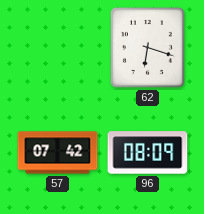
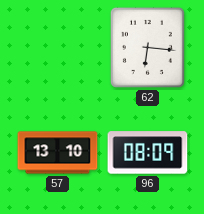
62: 6:18 -> 6:16
57: 07:42 -> 13:10
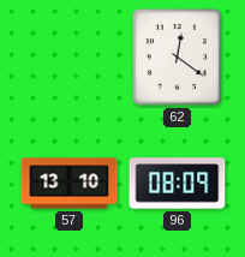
62: 6:16 -> 12:21
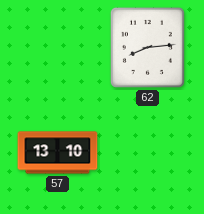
62: 12:21 -> 8:14
96: 08:09 -> none
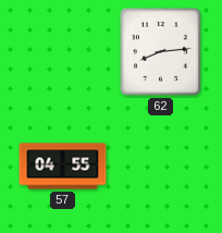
57: 13:10 -> 04:55
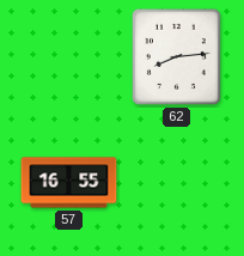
57: 04:55 -> 16:55
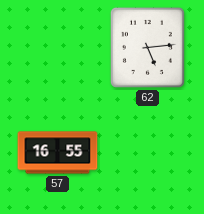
62: 8:14 -> 5:14
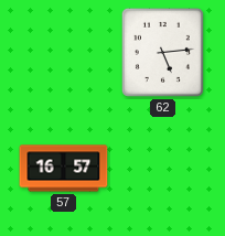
57: 16:55 -> 16:57
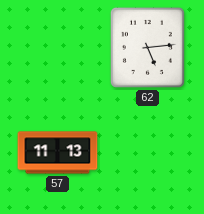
57: 16:57 -> 11:13
